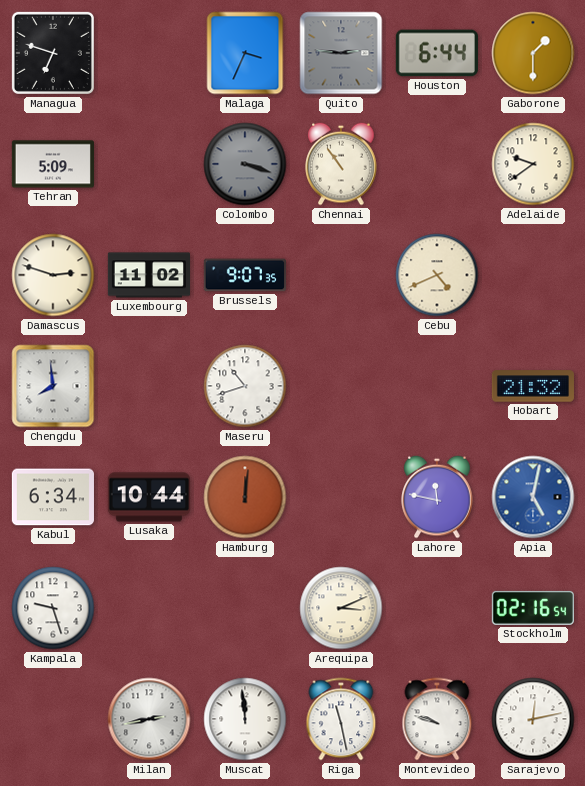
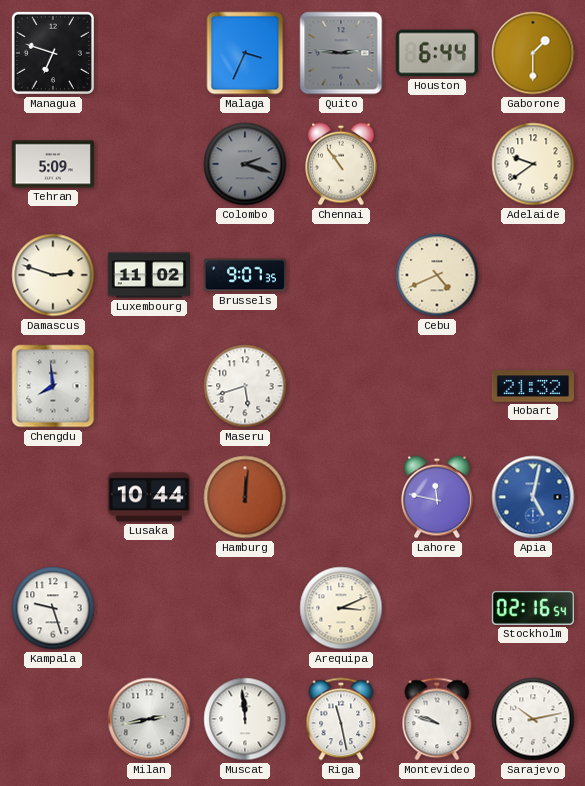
Colombo: 3:18 -> 2:18
Maseru: 10:42 -> 5:42
Kabul: 6:34 -> none
Sarajevo: 12:13 -> 10:13
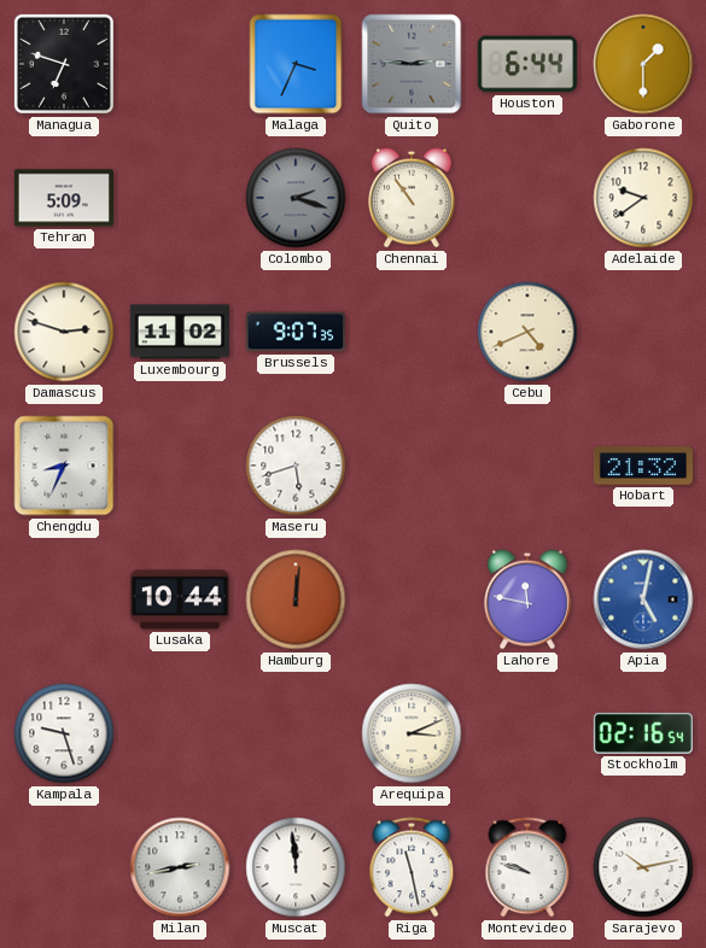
Chengdu: 7:59 -> 8:34
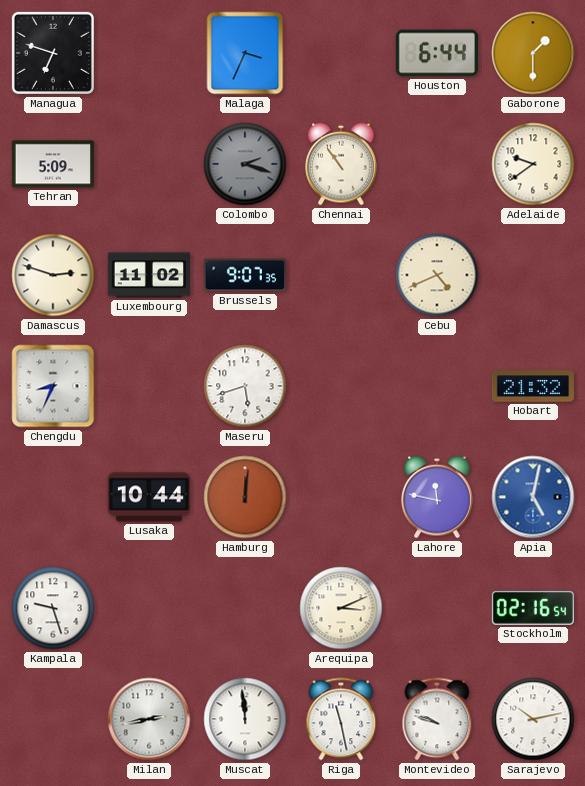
Quito: 2:46 -> none
